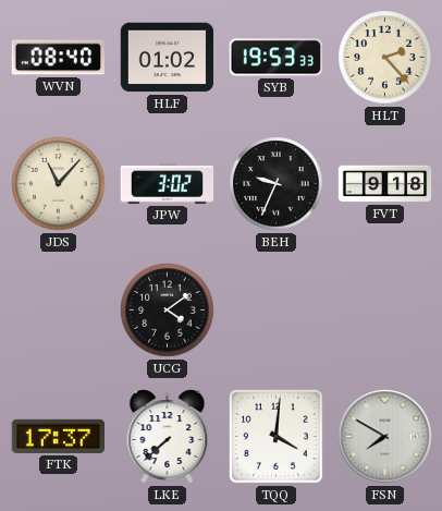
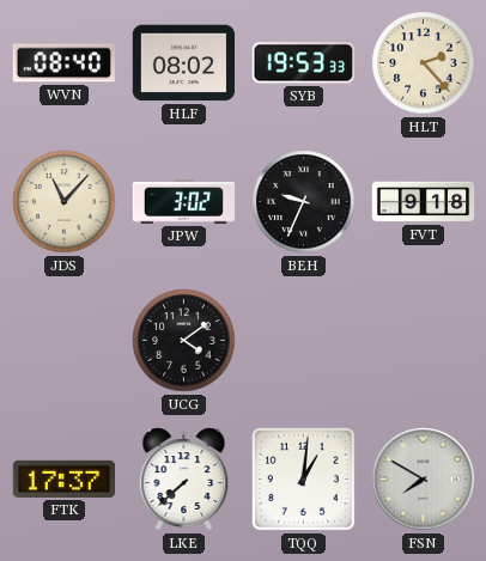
HLF: 01:02 -> 08:02
TQQ: 4:01 -> 1:01
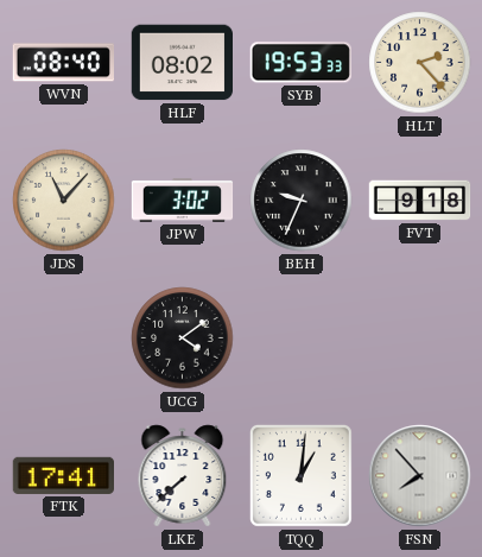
FTK: 17:37 -> 17:41
FSN: 7:50 -> 7:53
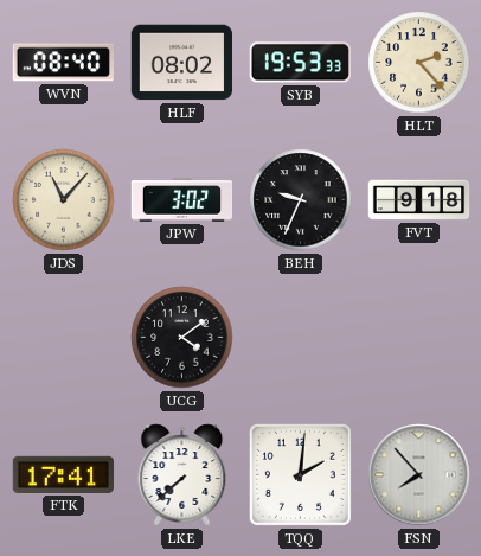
TQQ: 1:01 -> 2:01
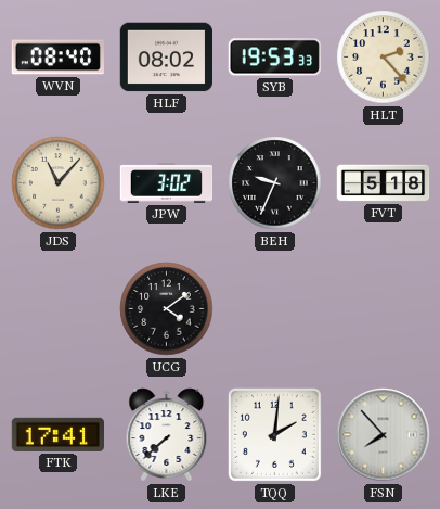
FVT: 9:18 -> 5:18
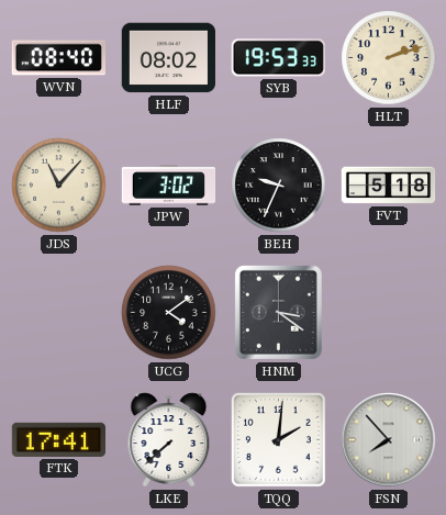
HLT: 2:23 -> 2:12
HNM: none -> 3:21
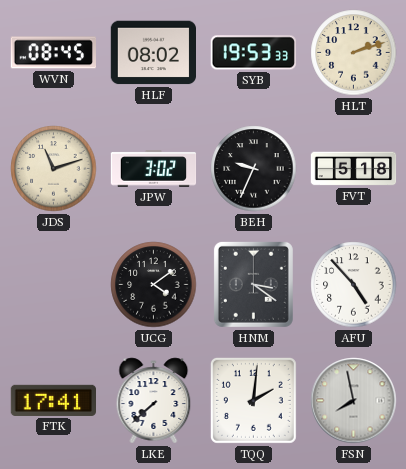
WVN: 08:40 -> 08:45
JDS: 11:07 -> 11:12
AFU: none -> 4:53
FSN: 7:53 -> 7:58
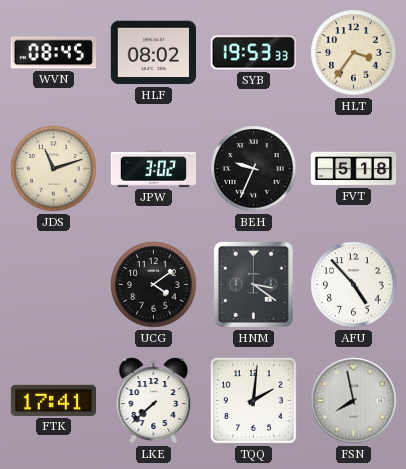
HLT: 2:12 -> 3:36
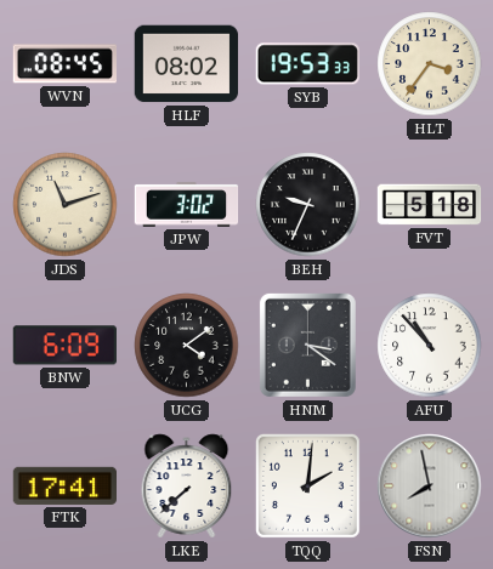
BNW: none -> 6:09
AFU: 4:53 -> 10:53
